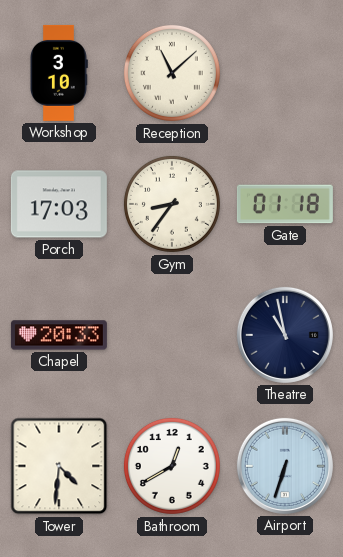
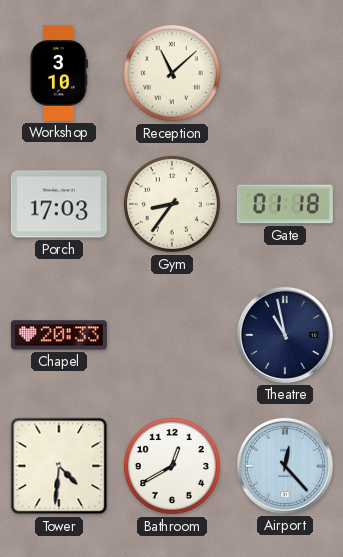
Airport: 6:33 -> 12:23
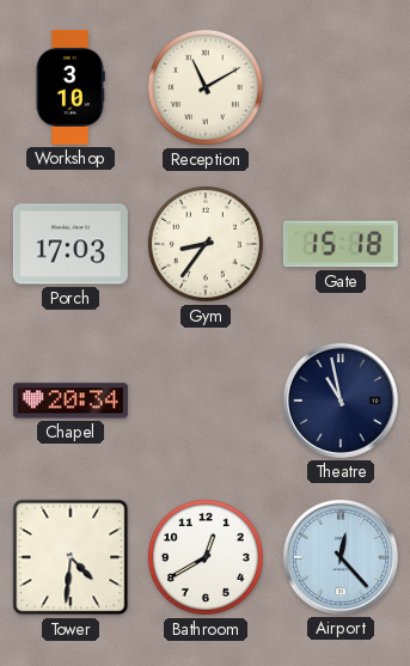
Reception: 11:08 -> 11:10
Gate: 01:18 -> 15:18
Chapel: 20:33 -> 20:34
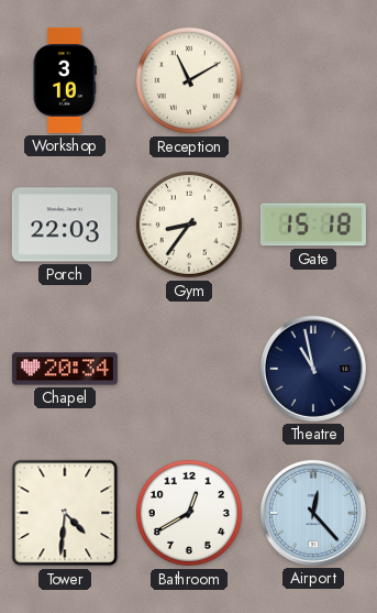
Porch: 17:03 -> 22:03
